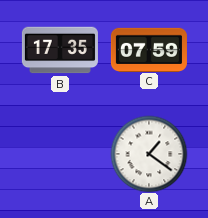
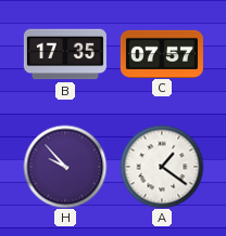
C: 07:59 -> 07:57
H: none -> 9:53
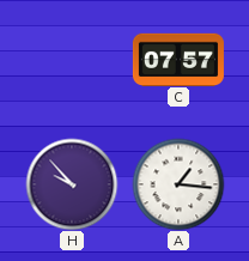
B: 17:35 -> none
A: 1:21 -> 1:16
